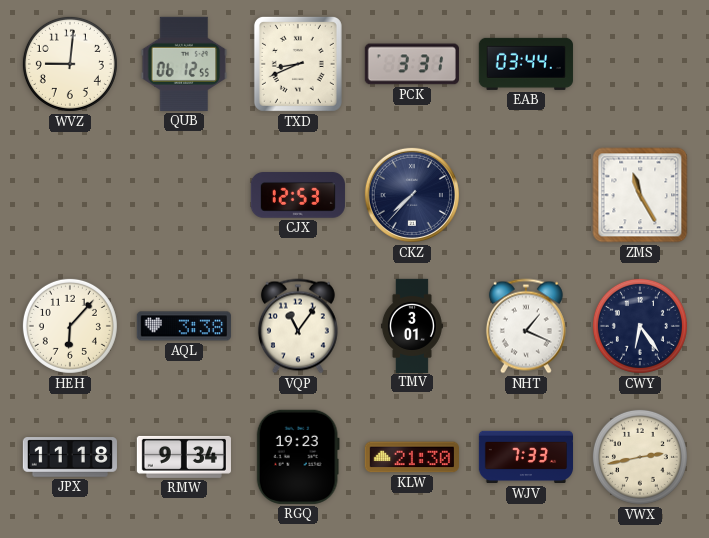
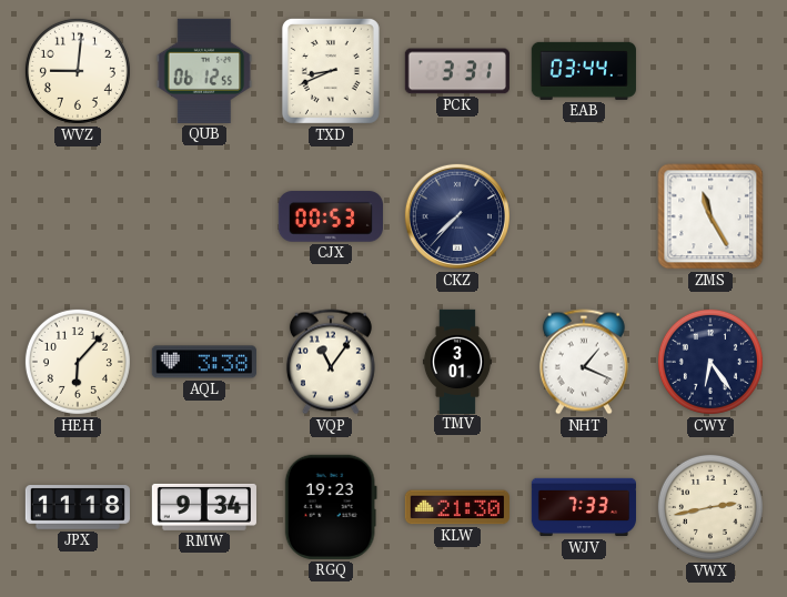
CJX: 12:53 -> 00:53
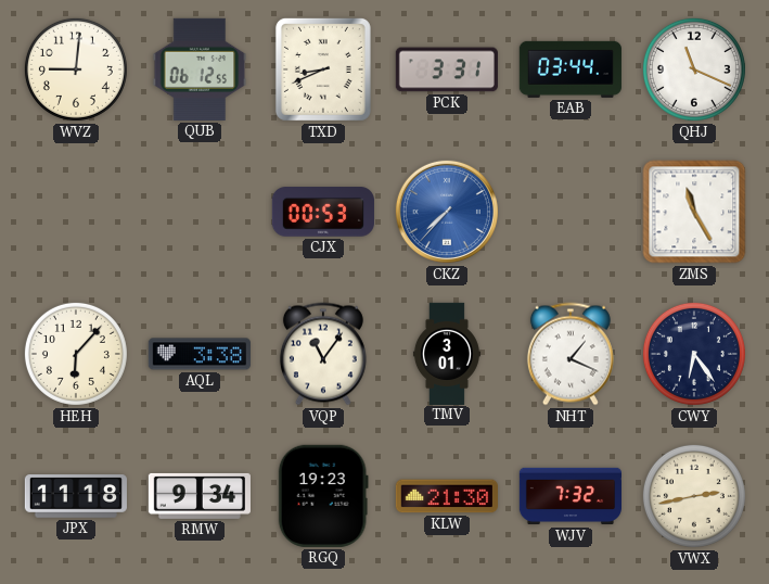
QHJ: none -> 11:19
CKZ dial: navy -> blue
WJV: 7:33 -> 7:32
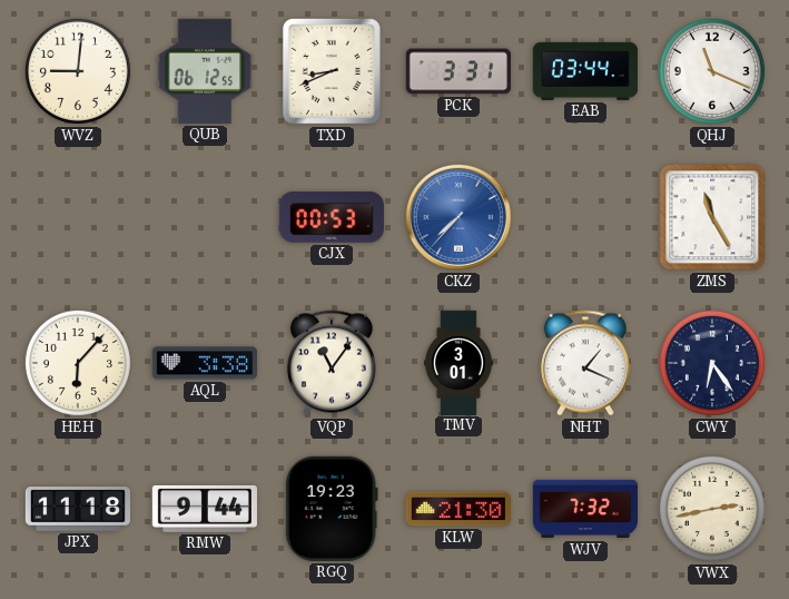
RMW: 9:34 -> 9:44
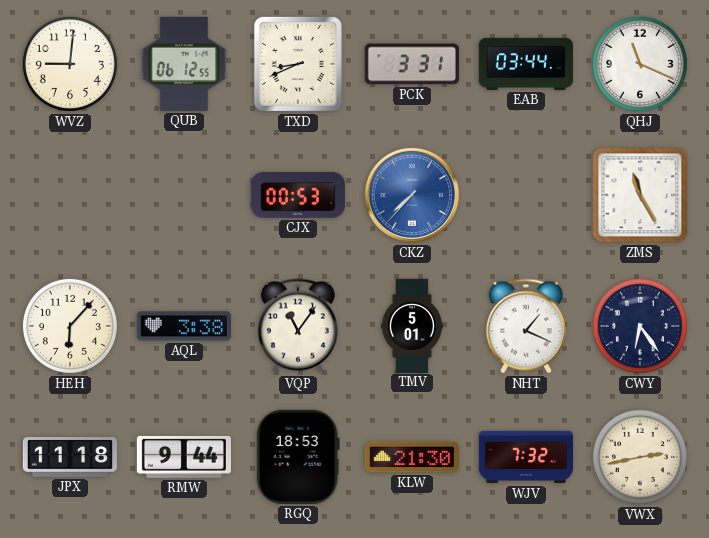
TMV: 3:01 -> 5:01
RGQ: 19:23 -> 18:53
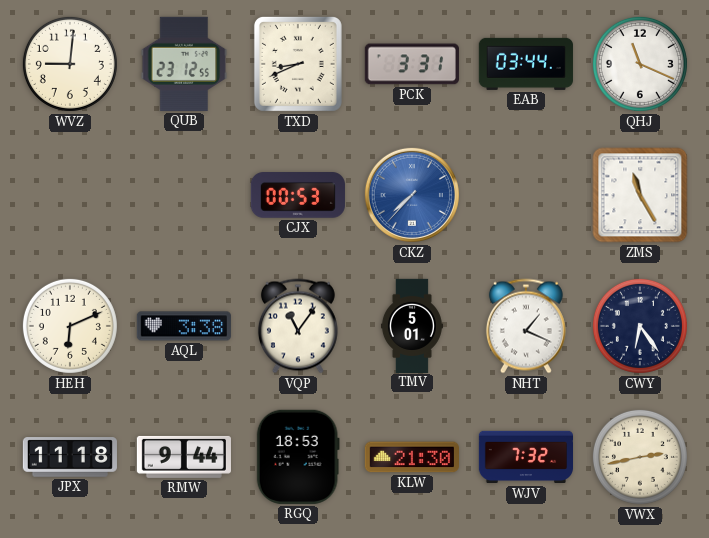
QUB: 06:12 -> 23:12
HEH: 6:07 -> 6:11
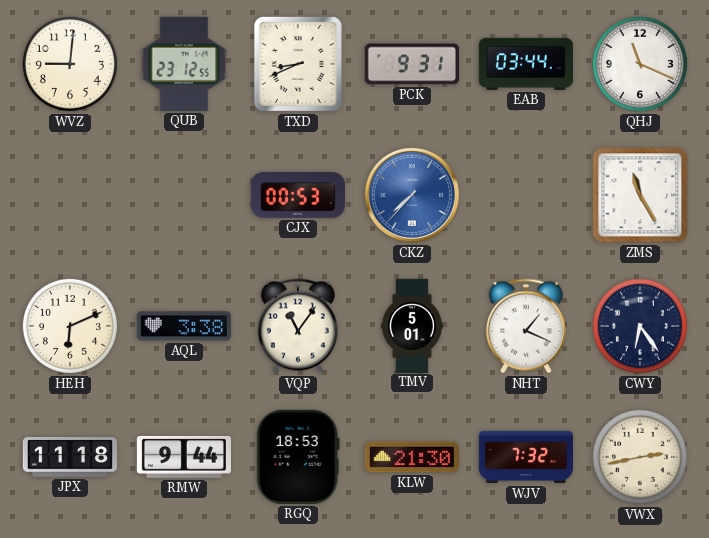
PCK: 3:31 -> 9:31
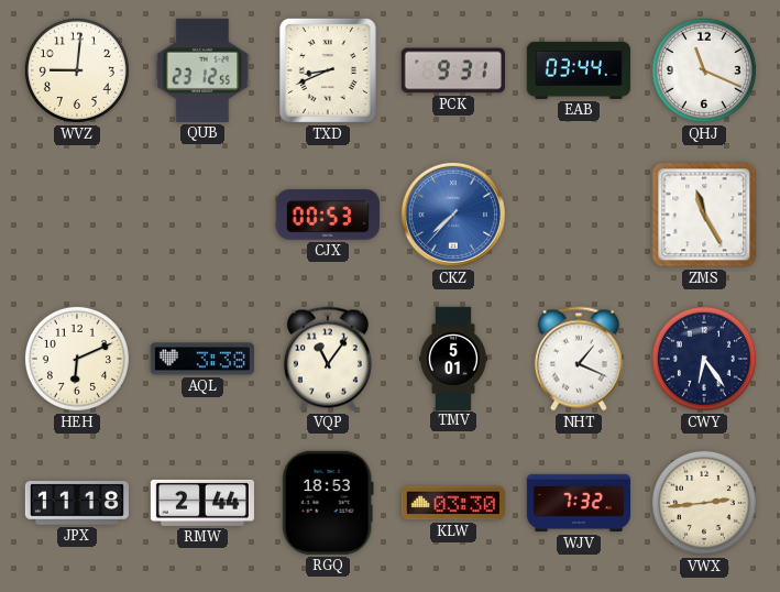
RMW: 9:44 -> 2:44
KLW: 21:30 -> 03:30
VWX: 2:43 -> 2:44
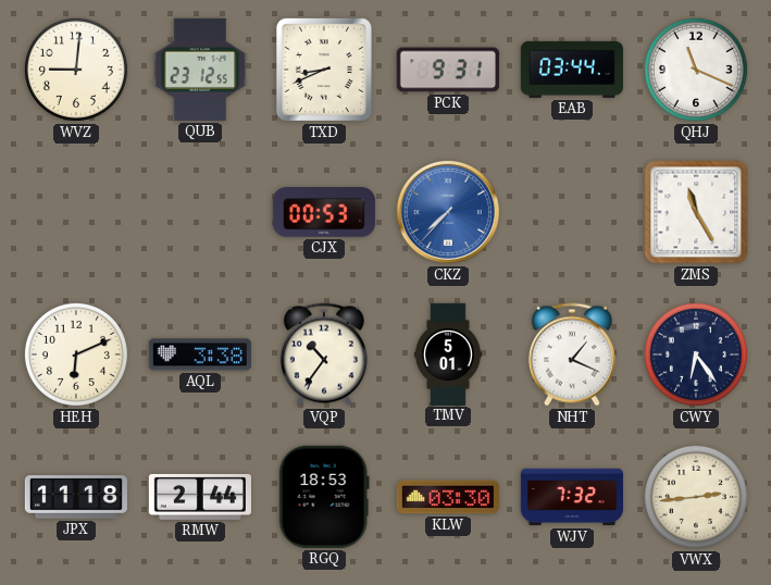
VQP: 11:06 -> 10:36
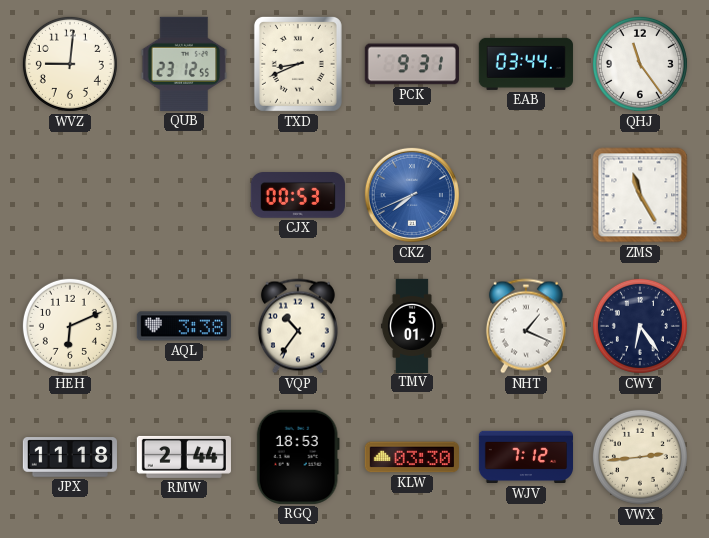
QHJ: 11:19 -> 11:24
CKZ: 7:37 -> 7:41
WJV: 7:32 -> 7:12
